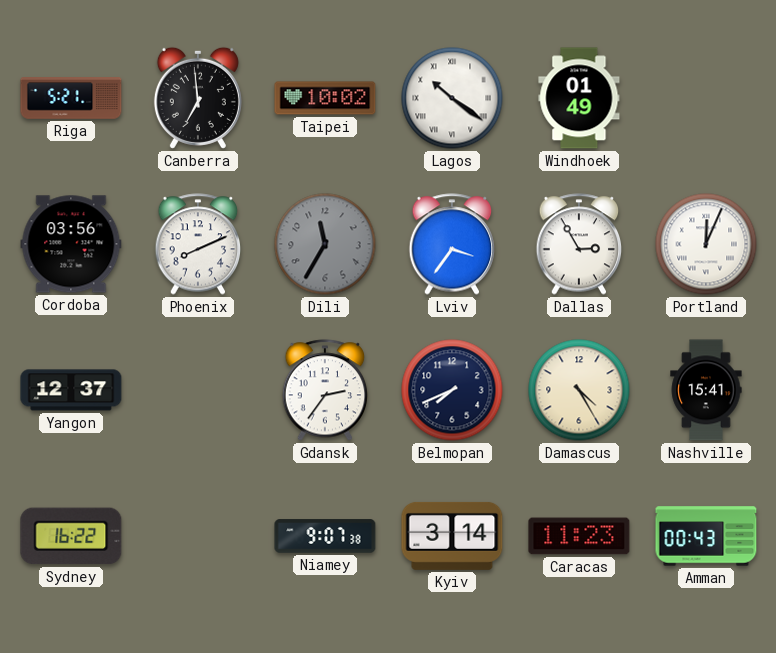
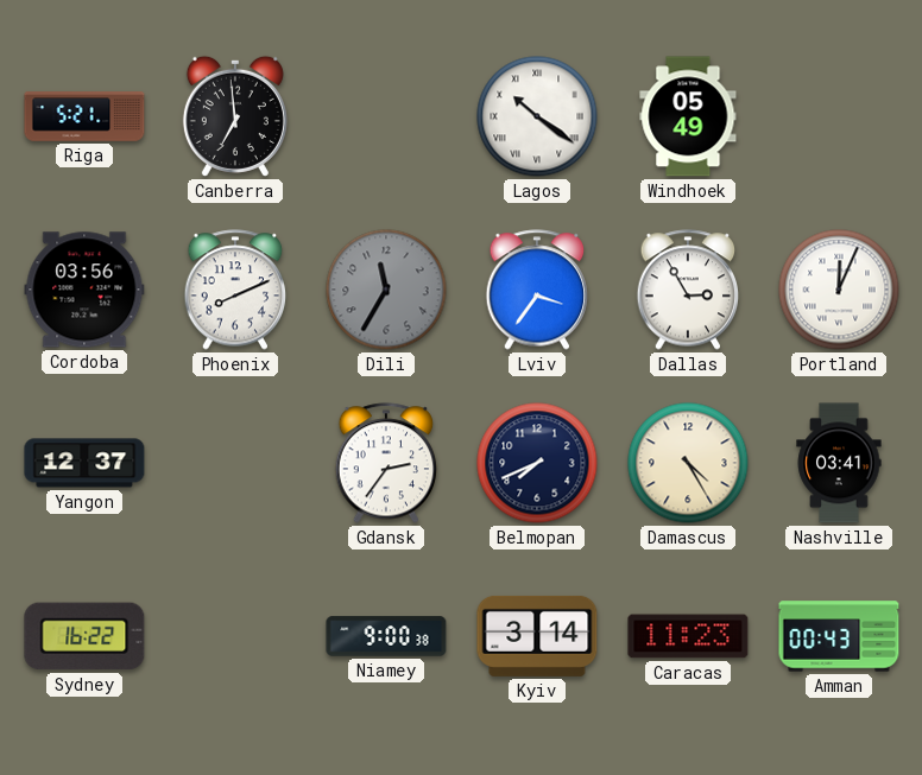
Taipei: 10:02 -> none
Windhoek: 01:49 -> 05:49
Nashville: 15:41 -> 03:41
Niamey: 9:07 -> 9:00
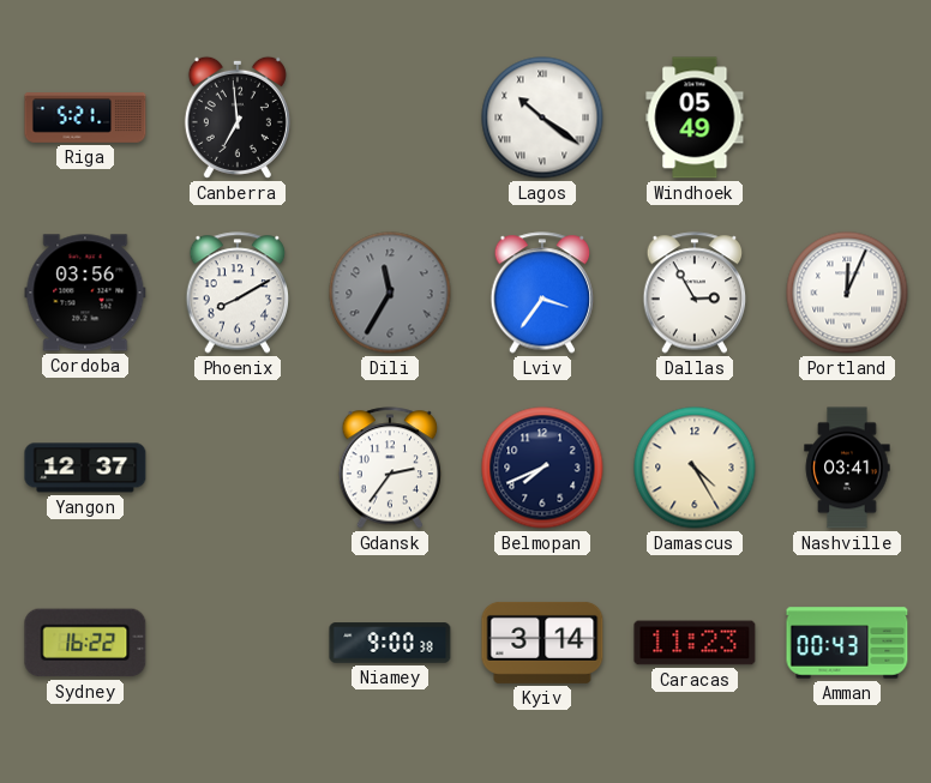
Phoenix: 8:11 -> 8:10
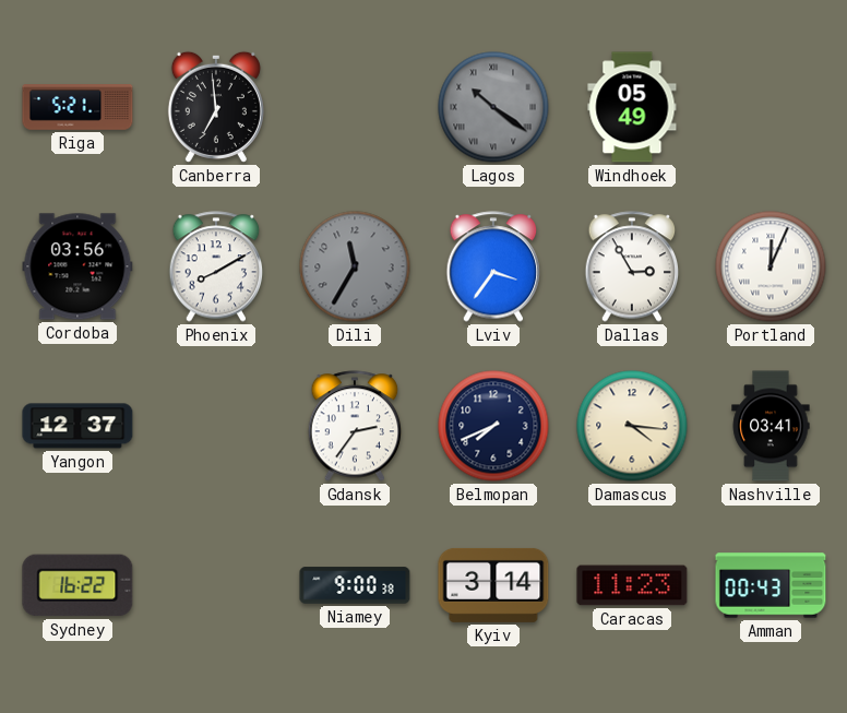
Lagos dial: white -> grey
Damascus: 4:25 -> 4:16
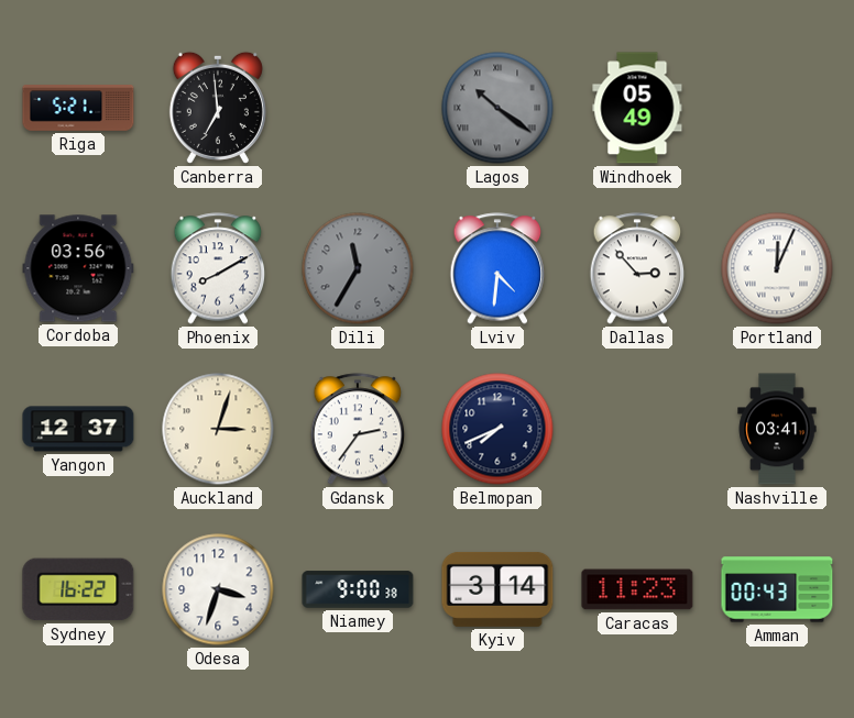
Lviv: 3:36 -> 4:31
Dallas: 2:55 -> 2:53
Auckland: none -> 3:03
Damascus: 4:16 -> none
Odesa: none -> 3:33
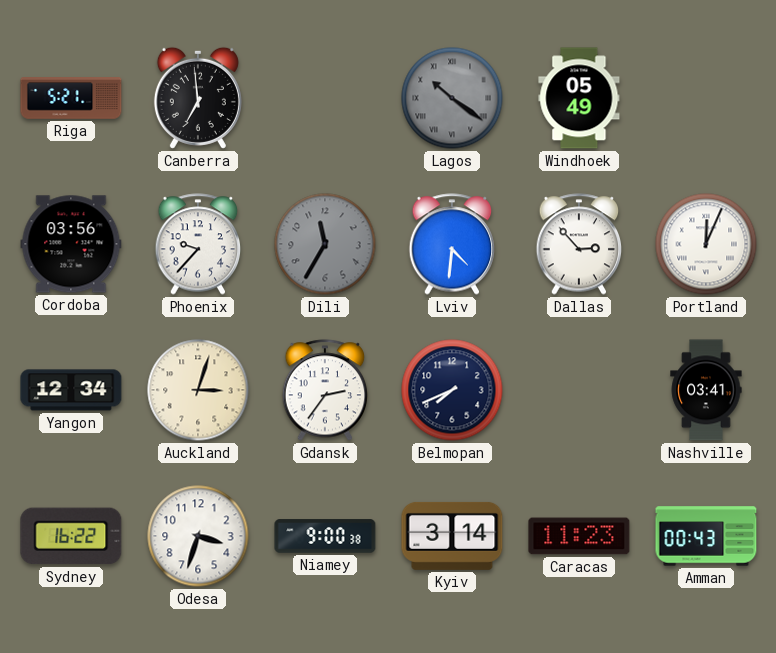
Phoenix: 8:10 -> 9:37
Yangon: 12:37 -> 12:34
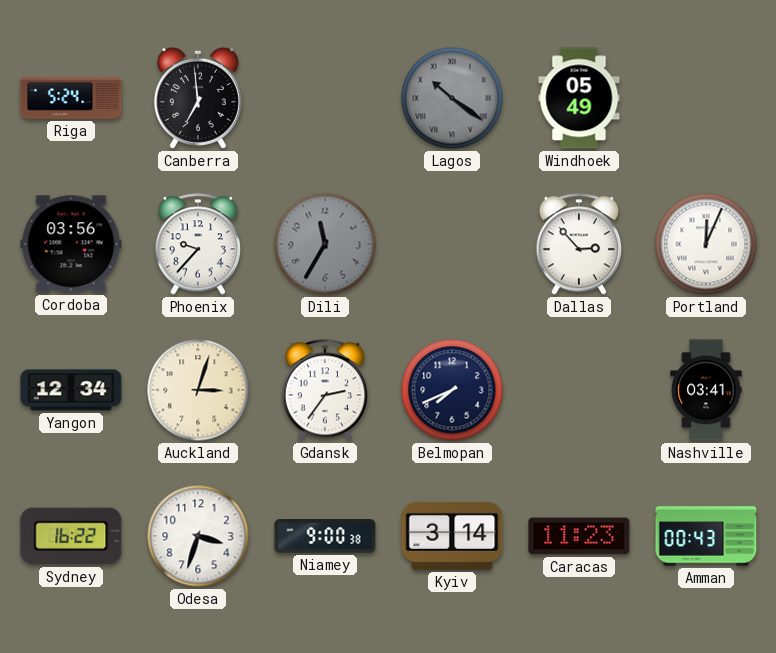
Riga: 5:21 -> 5:24
Lviv: 4:31 -> none
